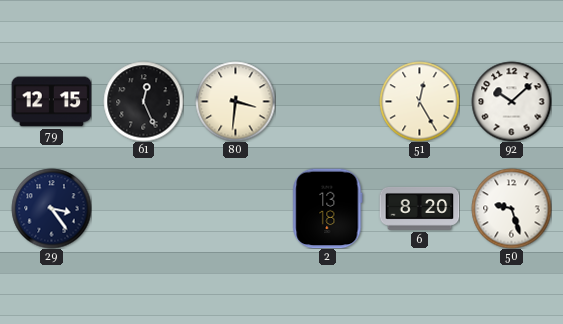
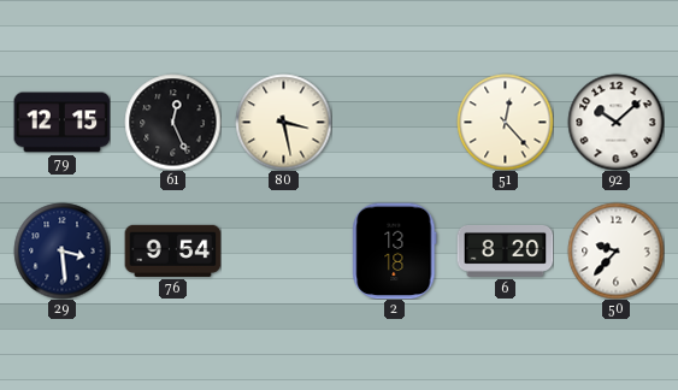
80: 3:31 -> 3:28
51: 12:25 -> 12:23
29: 3:24 -> 3:29
76: none -> 9:54
50: 9:27 -> 9:37
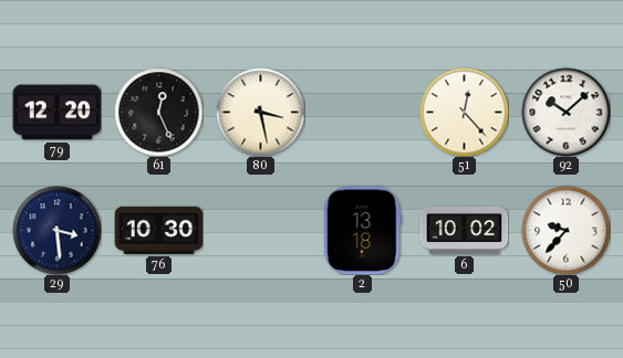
79: 12:15 -> 12:20
76: 9:54 -> 10:30
6: 8:20 -> 10:02
